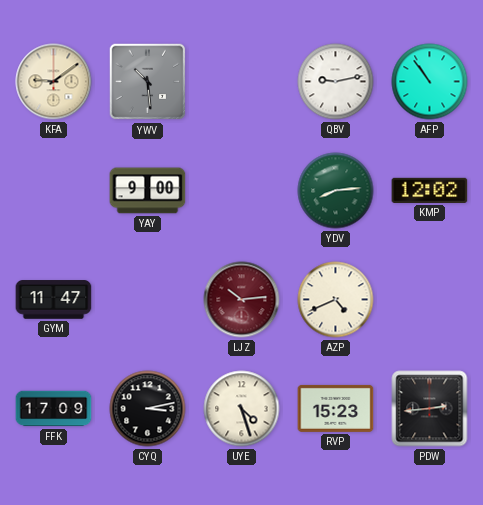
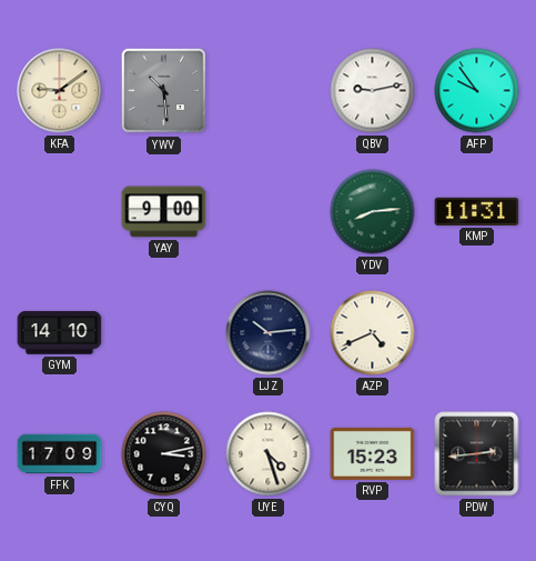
AFP: 10:54 -> 9:54
KMP: 12:02 -> 11:31
GYM: 11:47 -> 14:10
LJZ dial: burgundy -> navy
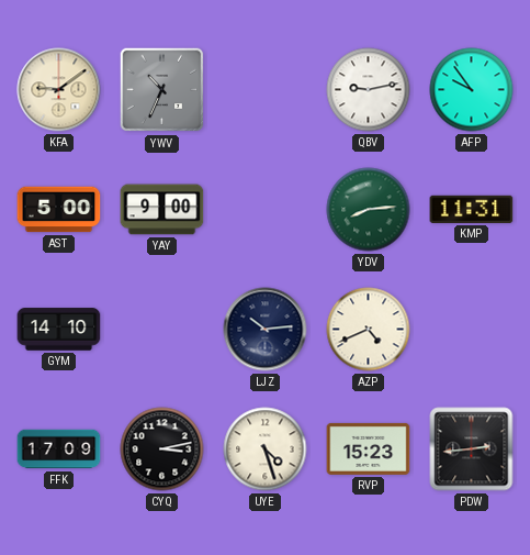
YWV: 10:29 -> 10:34
AST: none -> 5:00
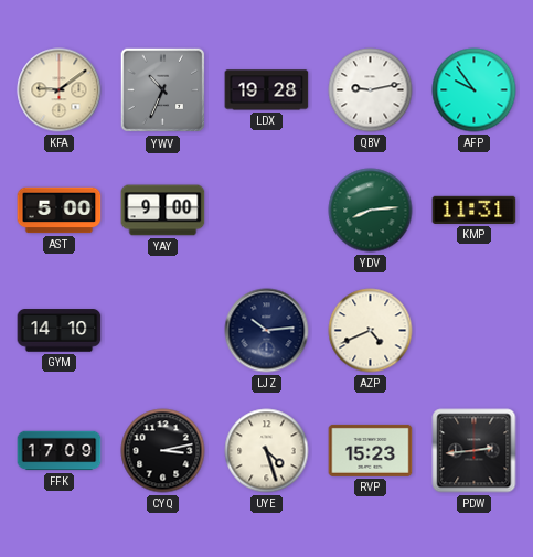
LDX: none -> 19:28
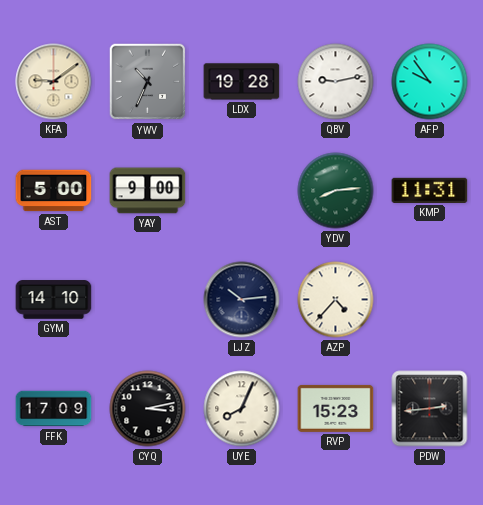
AZP: 4:41 -> 4:37
UYE: 4:27 -> 8:04
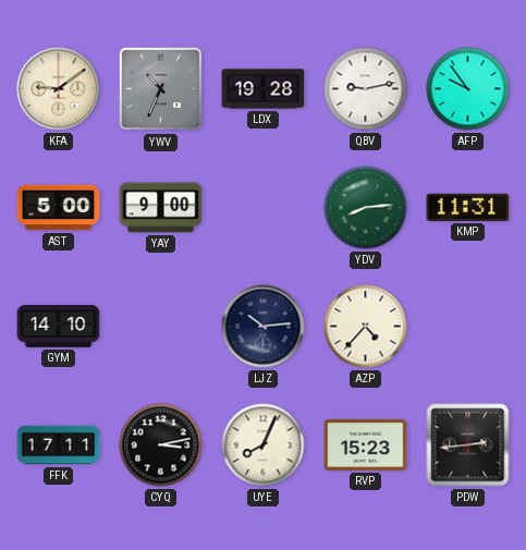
FFK: 17:09 -> 17:11
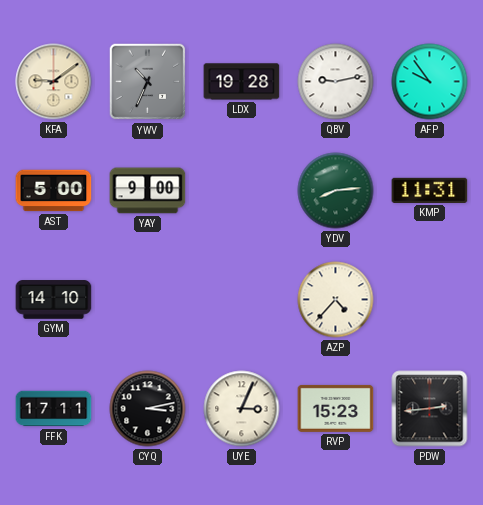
LJZ: 10:14 -> none
UYE: 8:04 -> 3:04
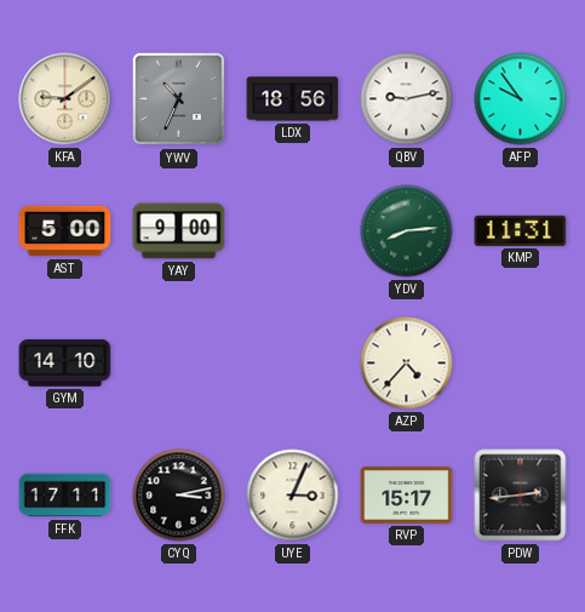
LDX: 19:28 -> 18:56
RVP: 15:23 -> 15:17
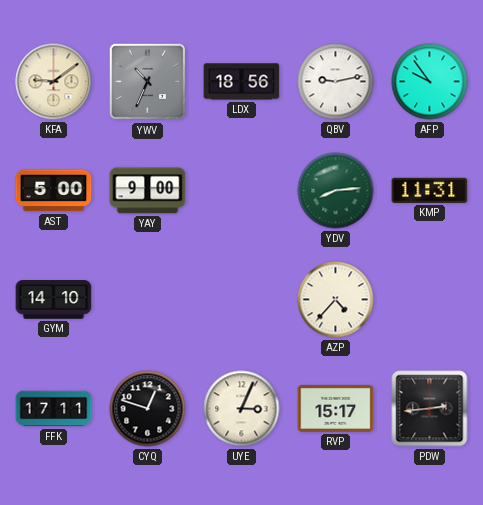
CYQ: 3:13 -> 12:48
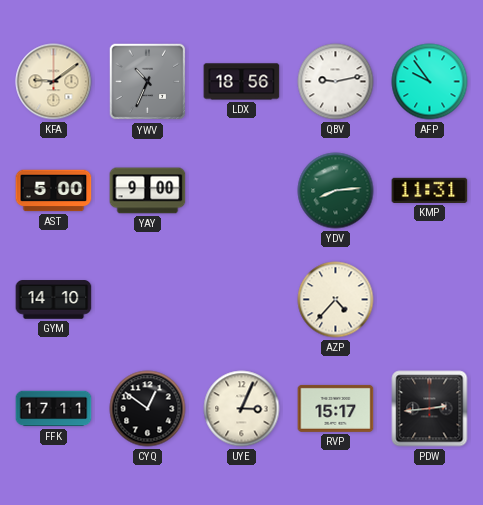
CYQ: 12:48 -> 12:51
